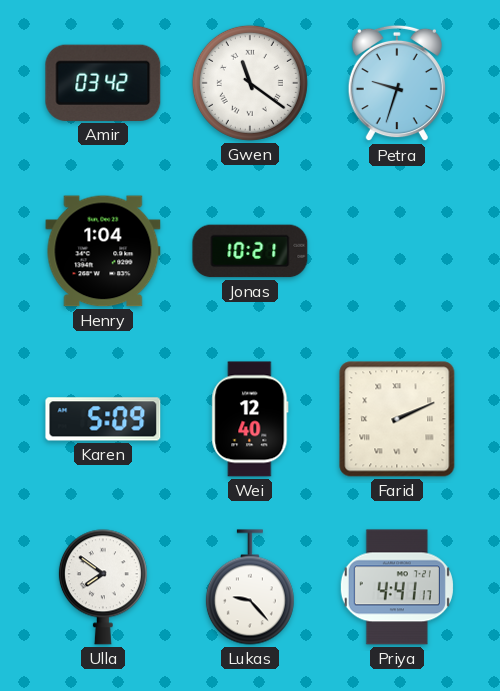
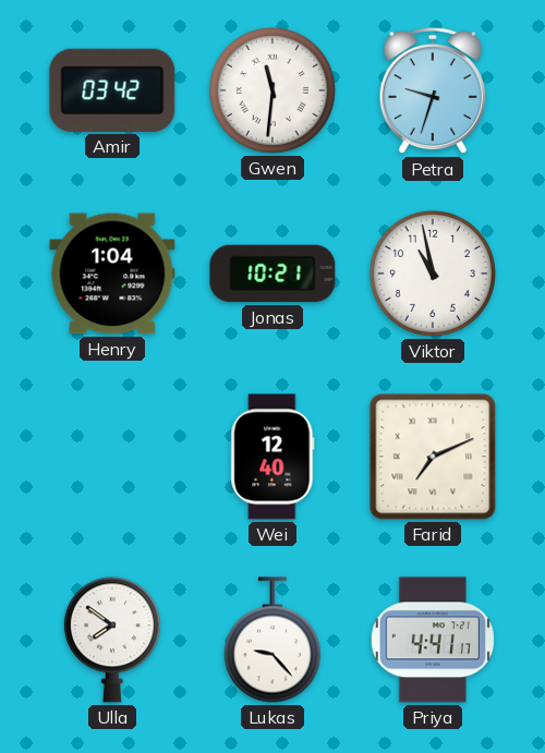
Gwen: 11:21 -> 11:31
Viktor: none -> 10:58
Karen: 5:09 -> none
Farid: 2:11 -> 7:11
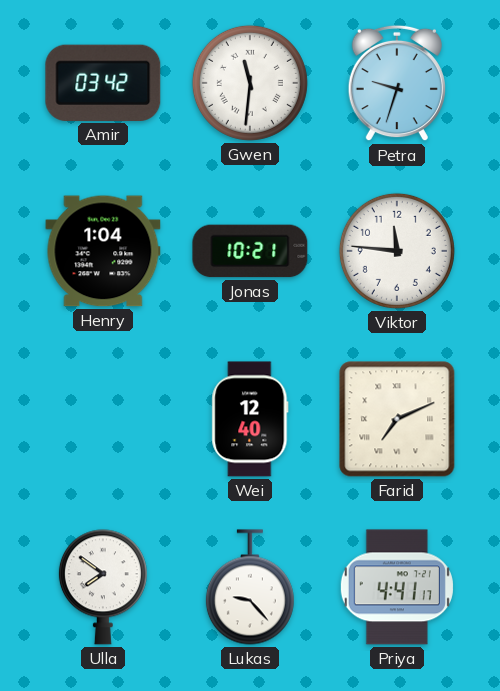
Viktor: 10:58 -> 11:46
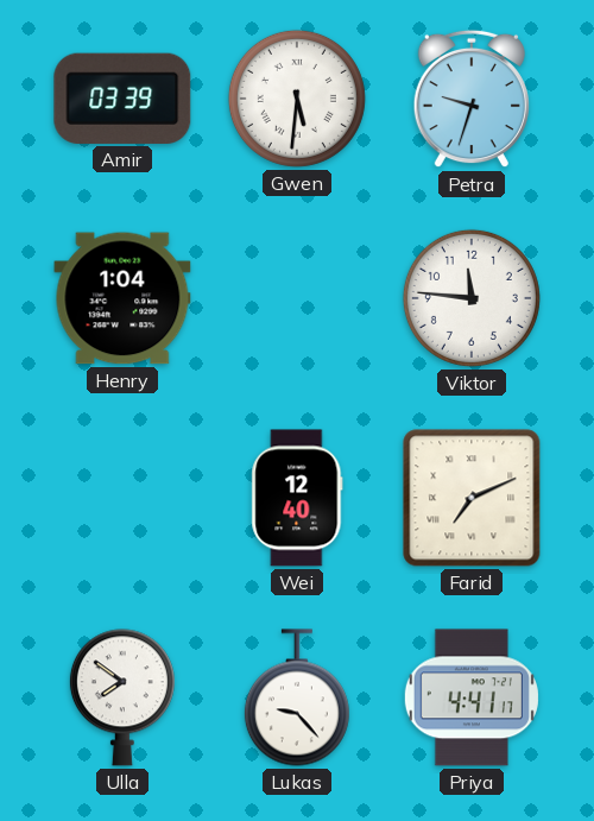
Amir: 03:42 -> 03:39
Gwen: 11:31 -> 5:31
Jonas: 10:21 -> none
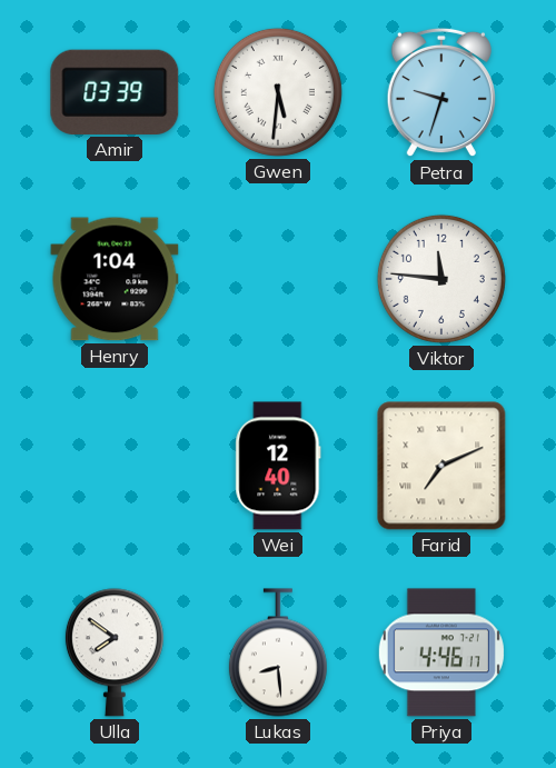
Lukas: 9:23 -> 8:29
Priya: 4:41 -> 4:46
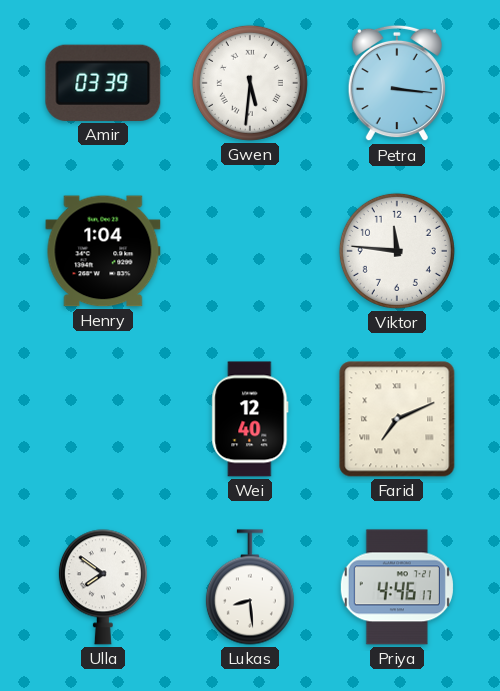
Petra: 9:33 -> 3:16
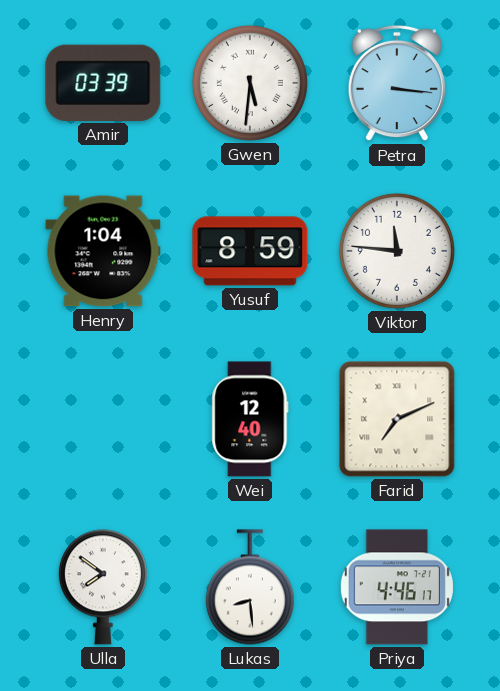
Yusuf: none -> 8:59
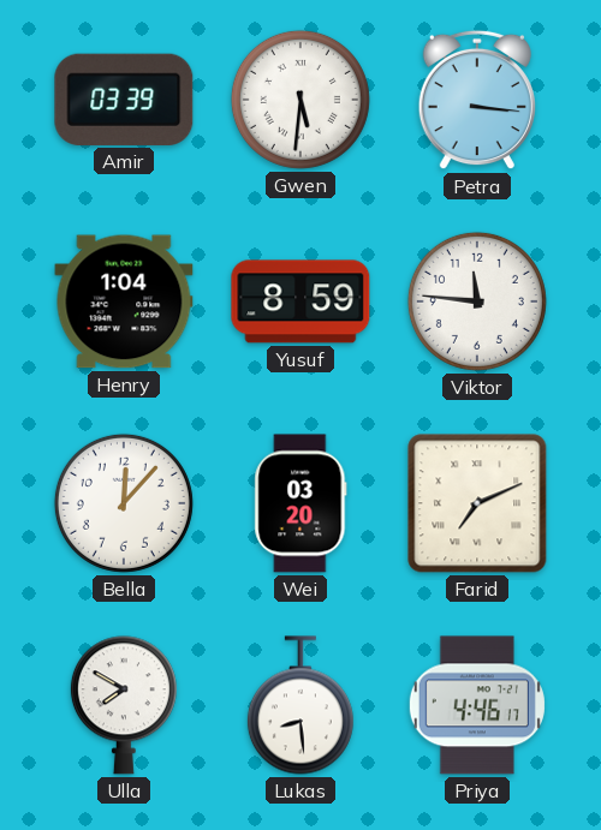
Bella: none -> 12:07
Wei: 12:40 -> 03:20
Ulla: 7:51 -> 7:50
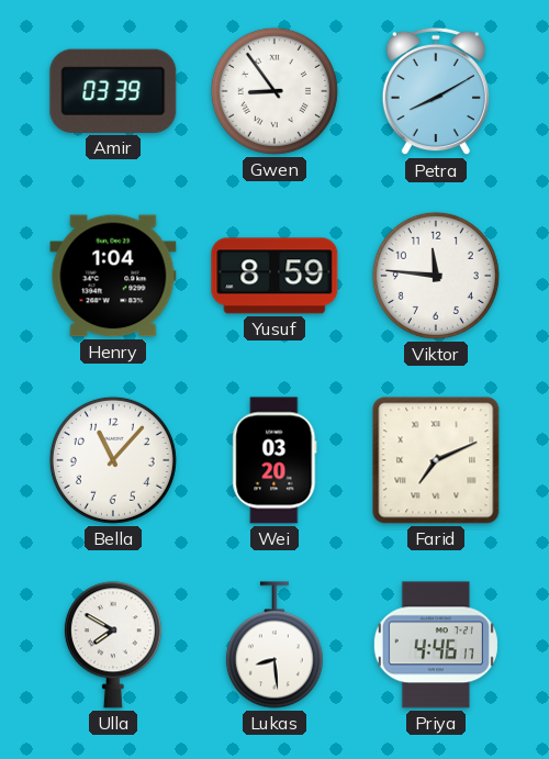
Gwen: 5:31 -> 8:54
Petra: 3:16 -> 8:10
Bella: 12:07 -> 11:07
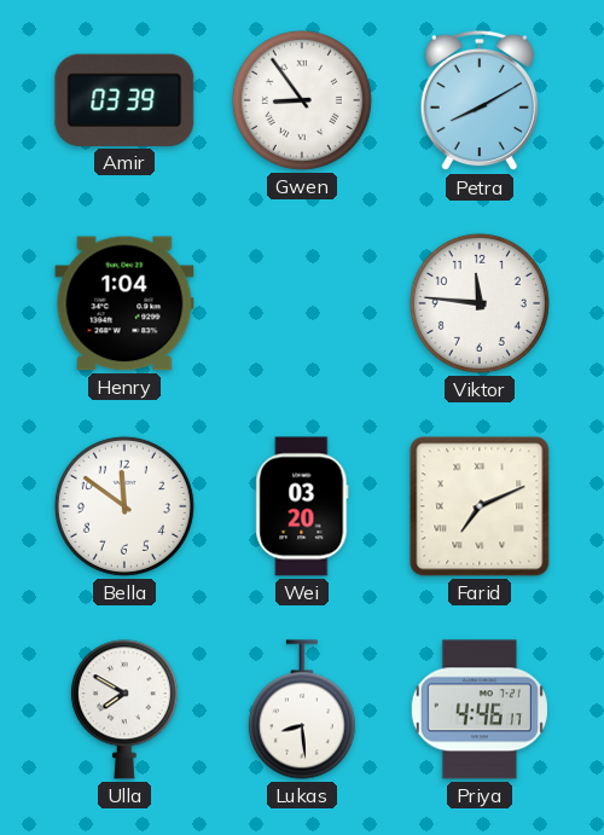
Yusuf: 8:59 -> none
Bella: 11:07 -> 11:51
